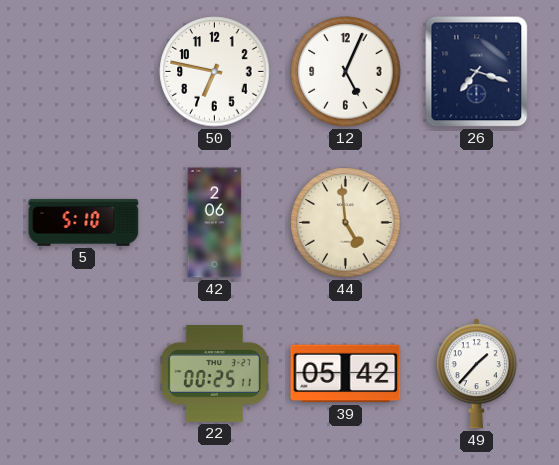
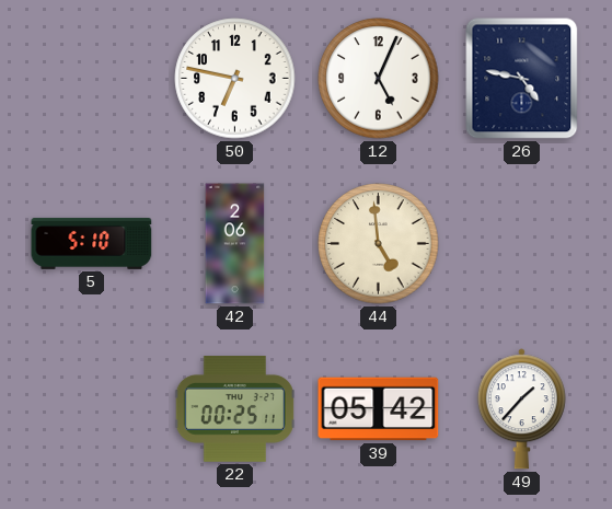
26: 7:18 -> 4:47
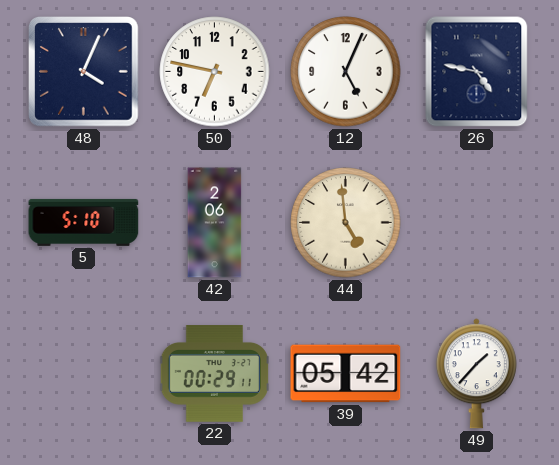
48: none -> 4:04
22: 00:25 -> 00:29
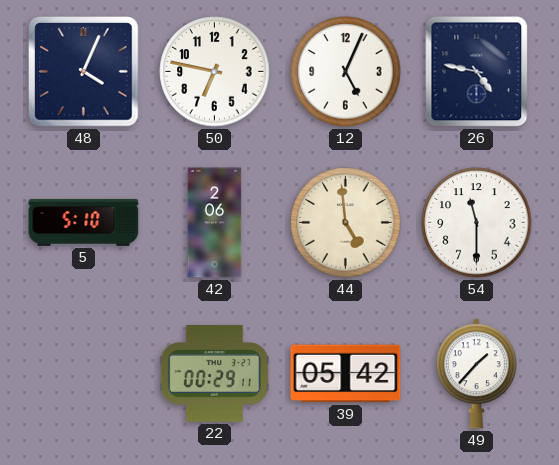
54: none -> 11:30
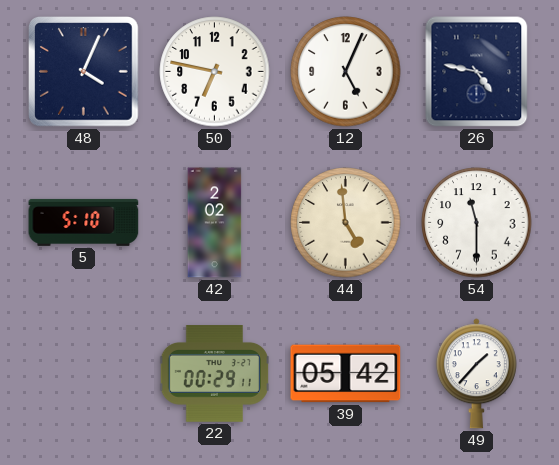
42: 2:06 -> 2:02
